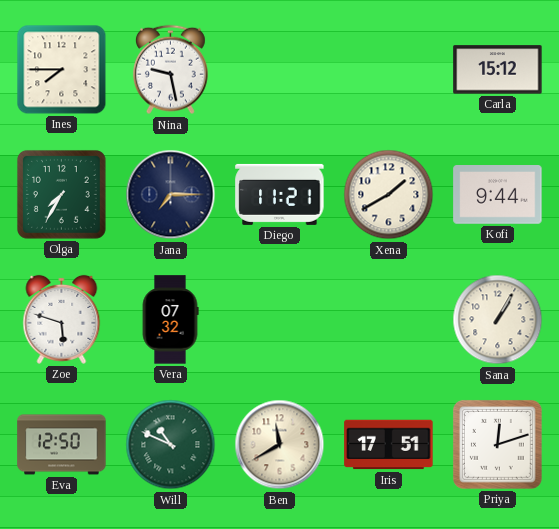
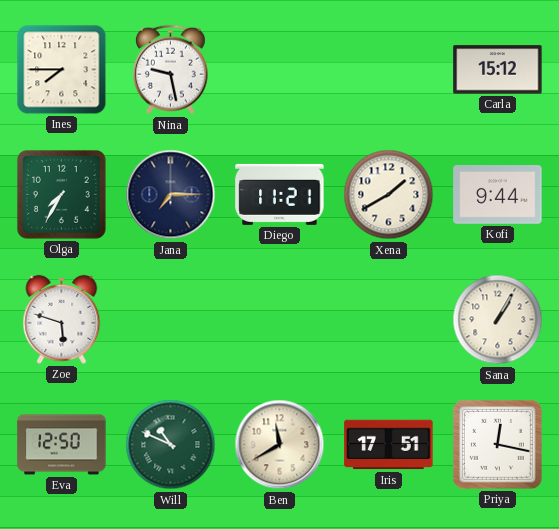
Vera: 07:32 -> none
Priya: 12:12 -> 12:17
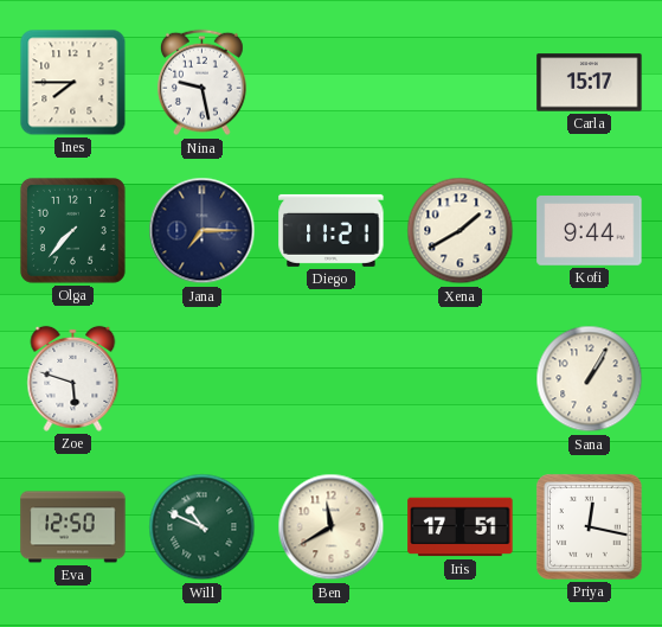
Carla: 15:12 -> 15:17
Olga: 7:35 -> 7:37
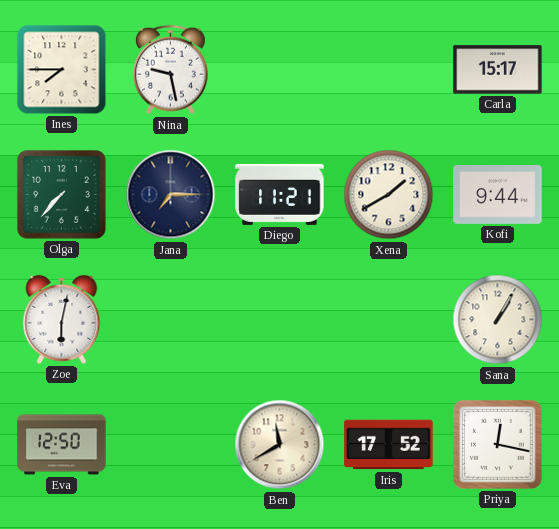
Zoe: 5:48 -> 6:02
Will: 10:49 -> none
Iris: 17:51 -> 17:52
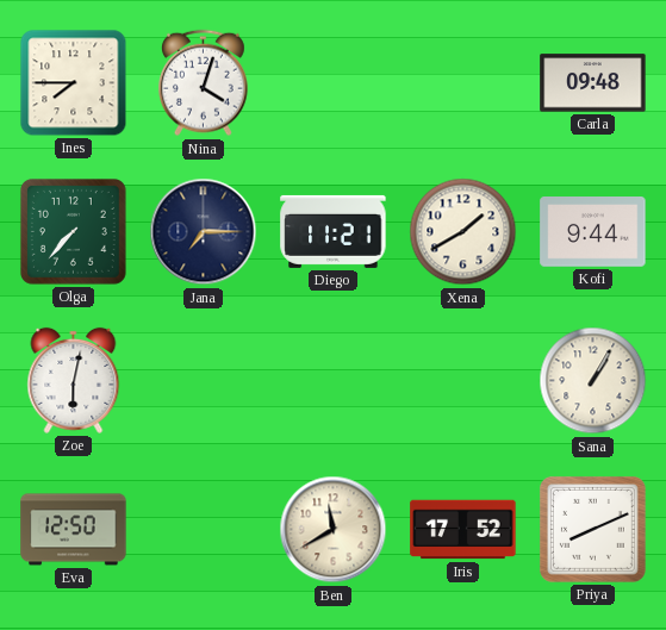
Nina: 9:28 -> 4:03
Carla: 15:17 -> 09:48
Priya: 12:17 -> 8:11
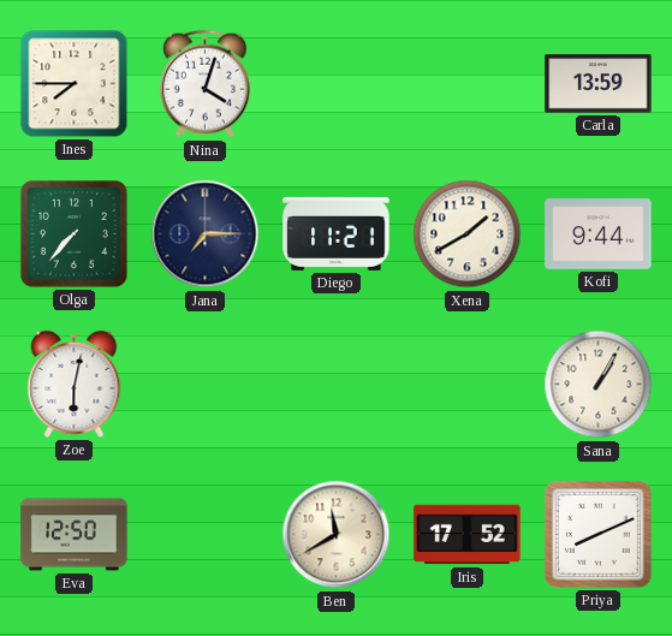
Carla: 09:48 -> 13:59
